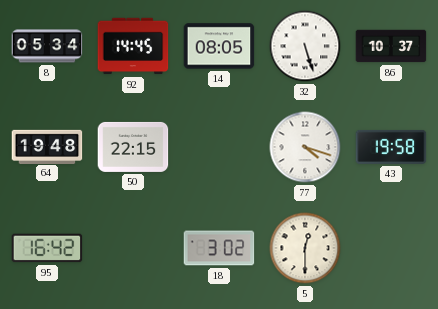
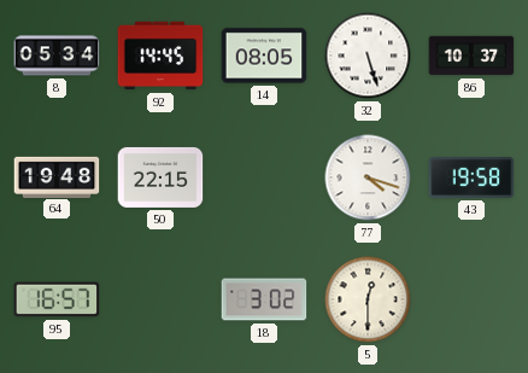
95: 16:42 -> 16:57
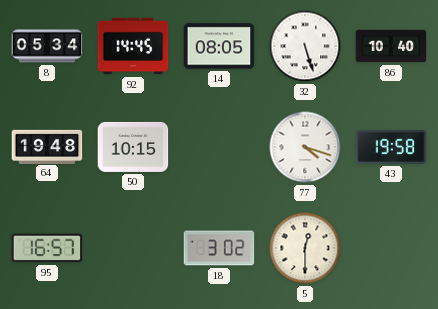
86: 10:37 -> 10:40
50: 22:15 -> 10:15
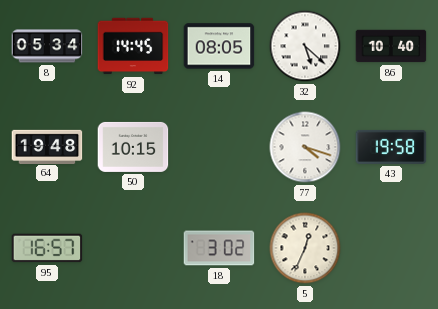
32: 5:27 -> 5:22
5: 12:30 -> 12:34
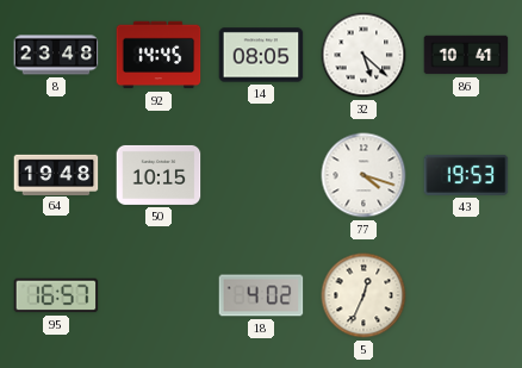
8: 05:34 -> 23:48
86: 10:40 -> 10:41
43: 19:58 -> 19:53
18: 3:02 -> 4:02
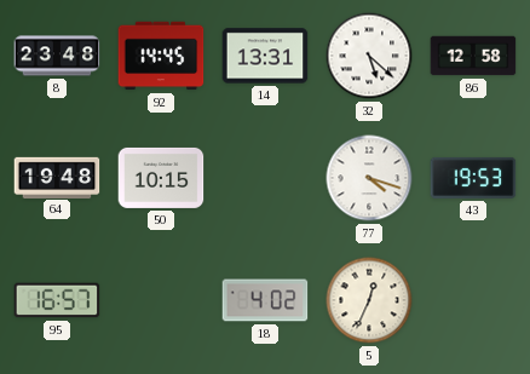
14: 08:05 -> 13:31
86: 10:41 -> 12:58
